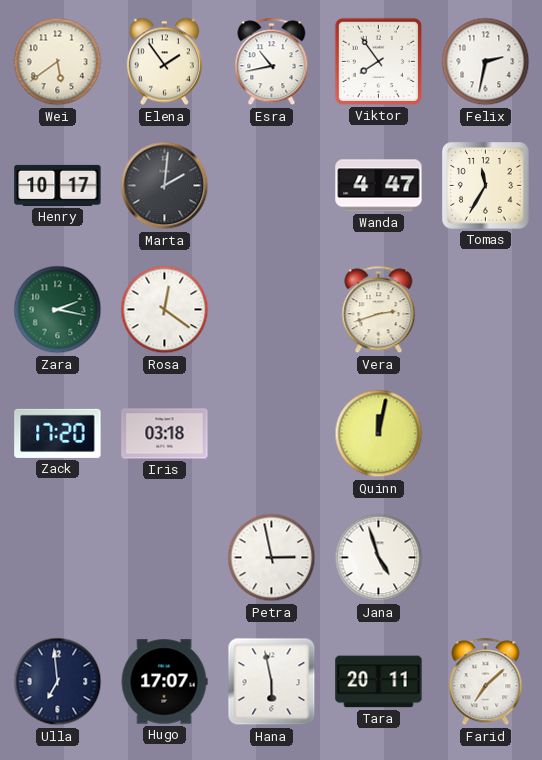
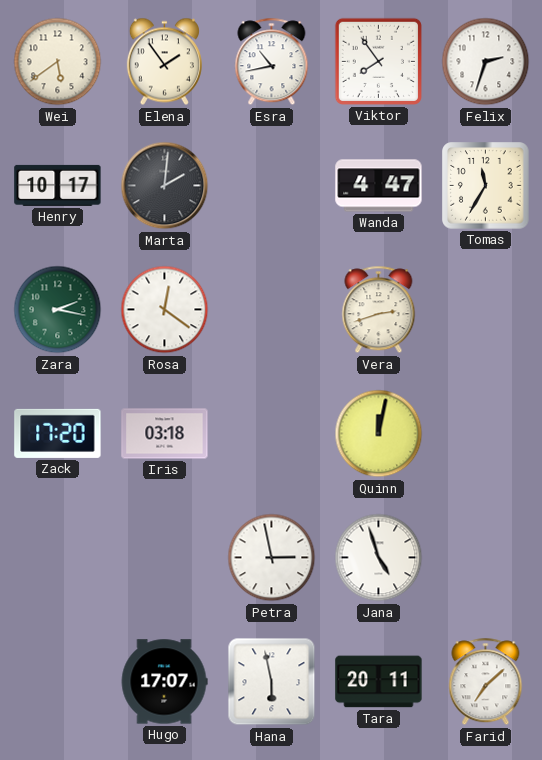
Felix: 2:32 -> 2:33
Ulla: 6:59 -> none
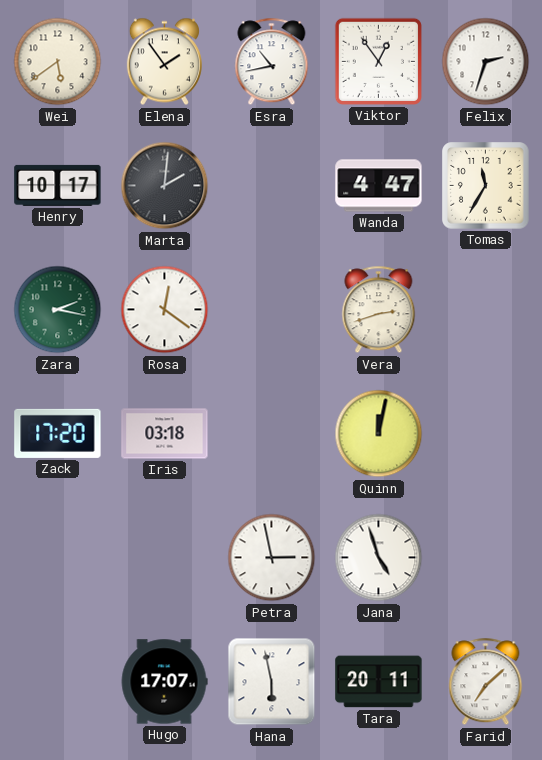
Viktor: 7:54 -> 12:54
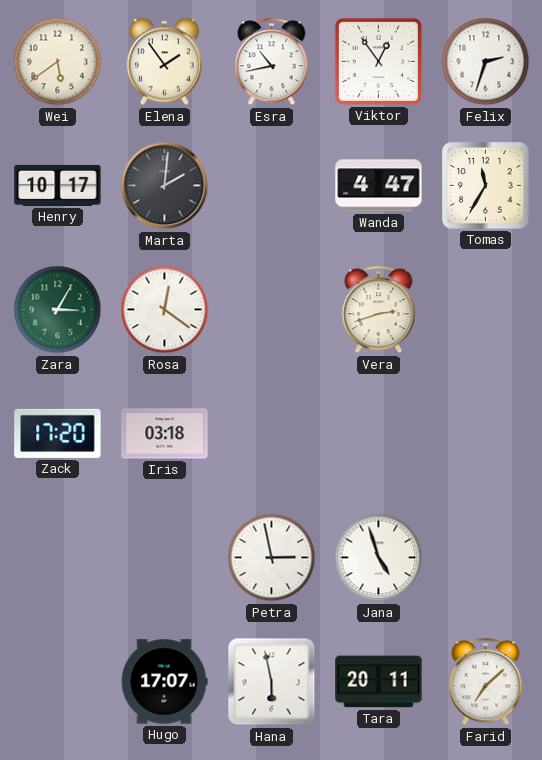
Zara: 2:17 -> 3:05
Quinn: 12:02 -> none
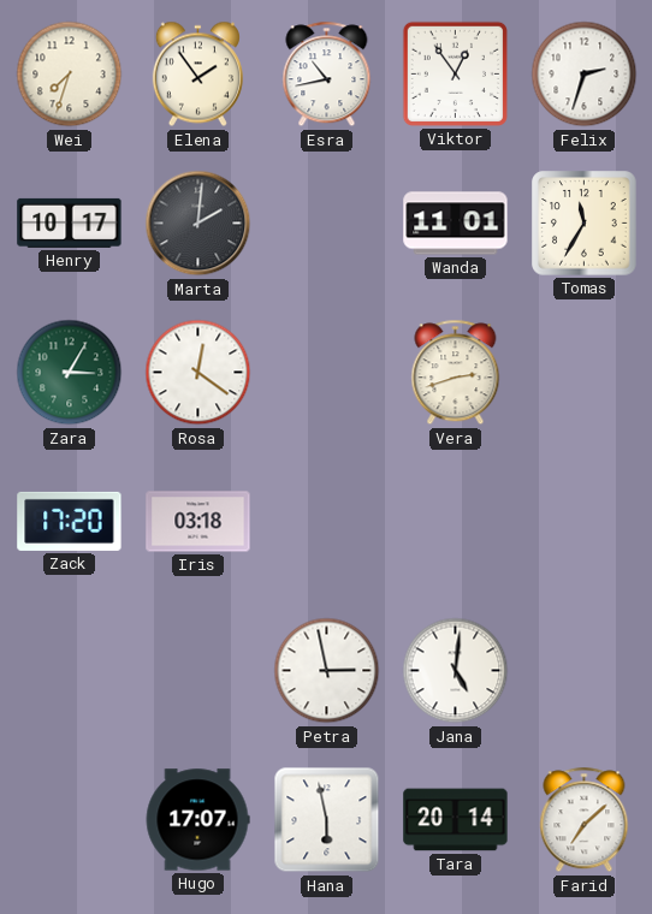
Wei: 5:39 -> 7:33
Wanda: 4:47 -> 11:01
Jana: 4:57 -> 5:01
Tara: 20:11 -> 20:14
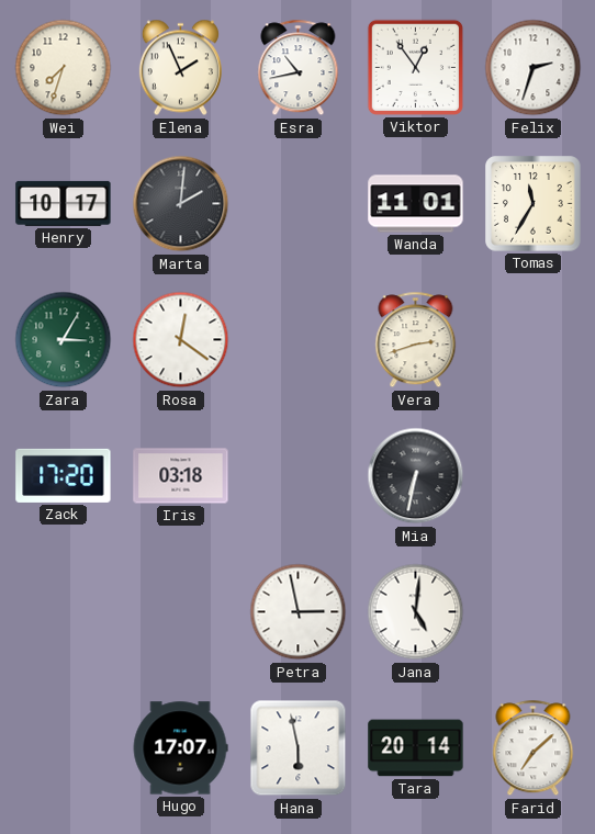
Elena: 1:54 -> 1:56
Mia: none -> 6:32
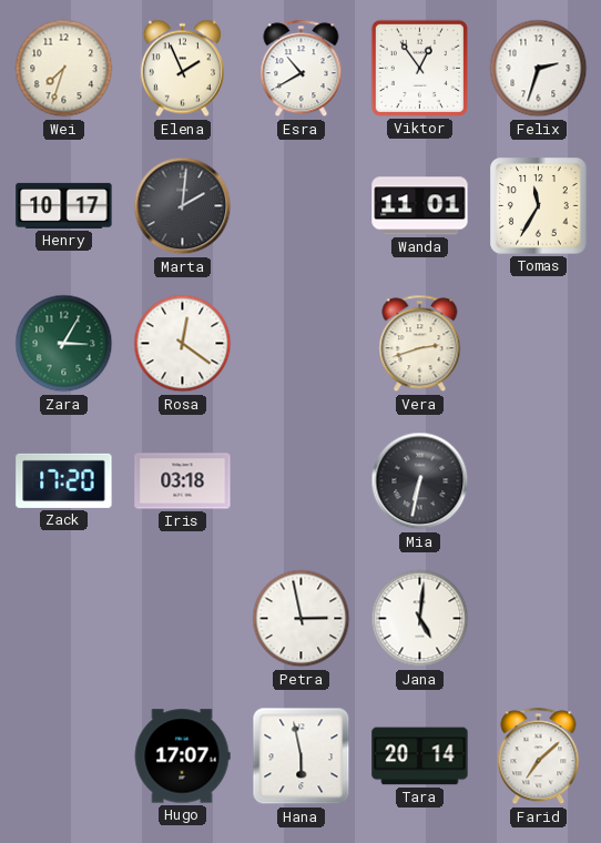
Esra: 10:43 -> 10:40
